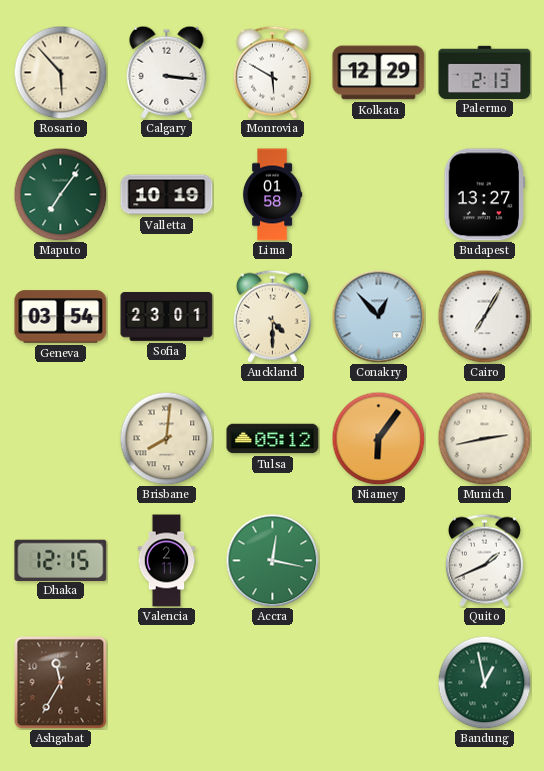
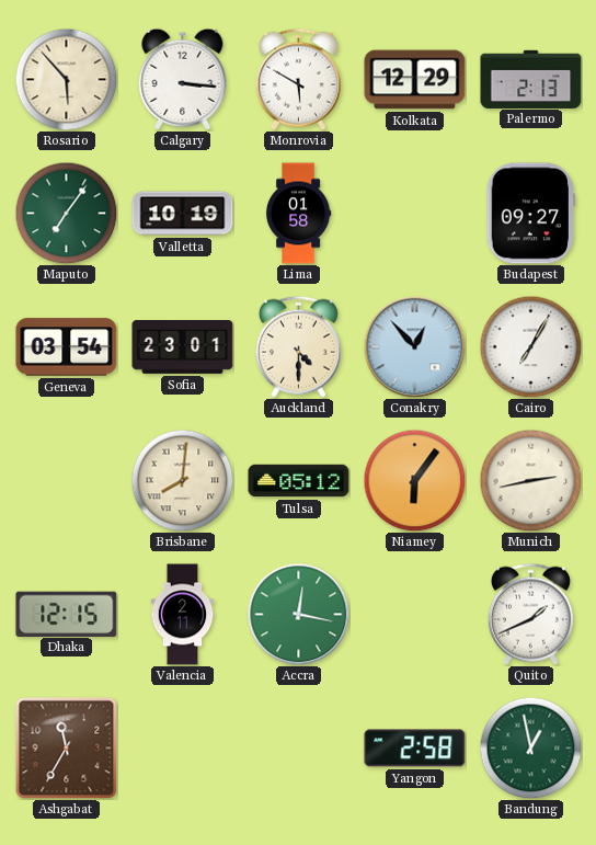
Budapest: 13:27 -> 09:27
Yangon: none -> 2:58
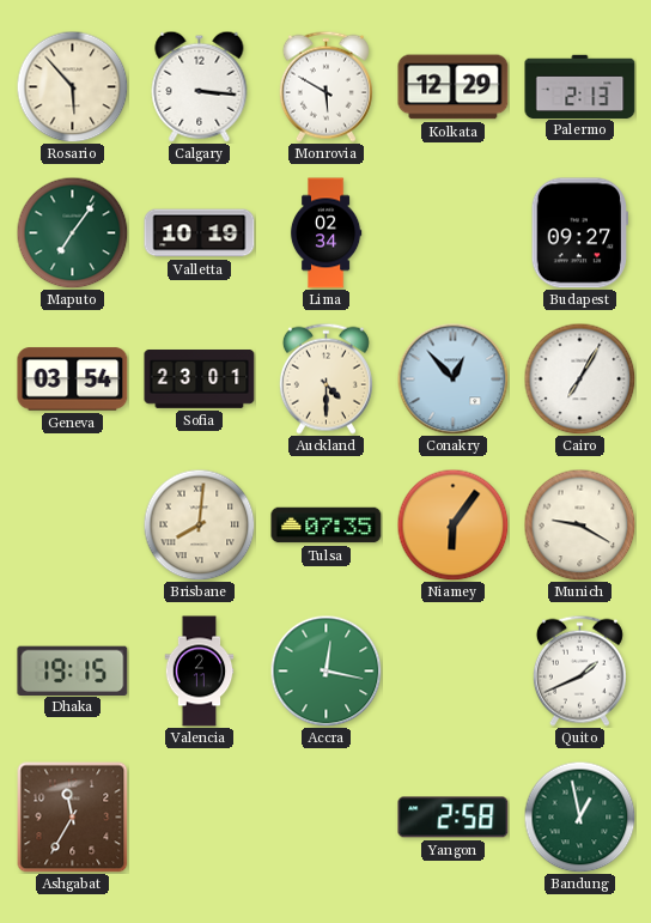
Lima: 01:58 -> 02:34
Tulsa: 05:12 -> 07:35
Munich: 2:43 -> 9:20
Dhaka: 12:15 -> 19:15
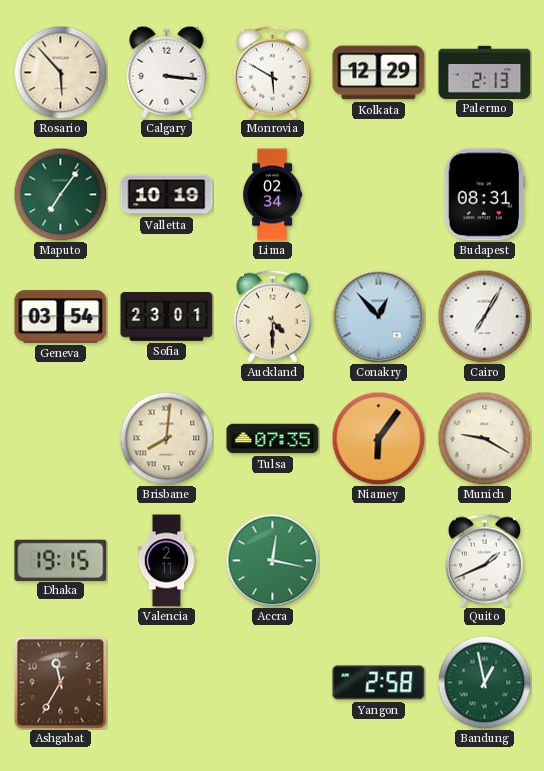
Budapest: 09:27 -> 08:31
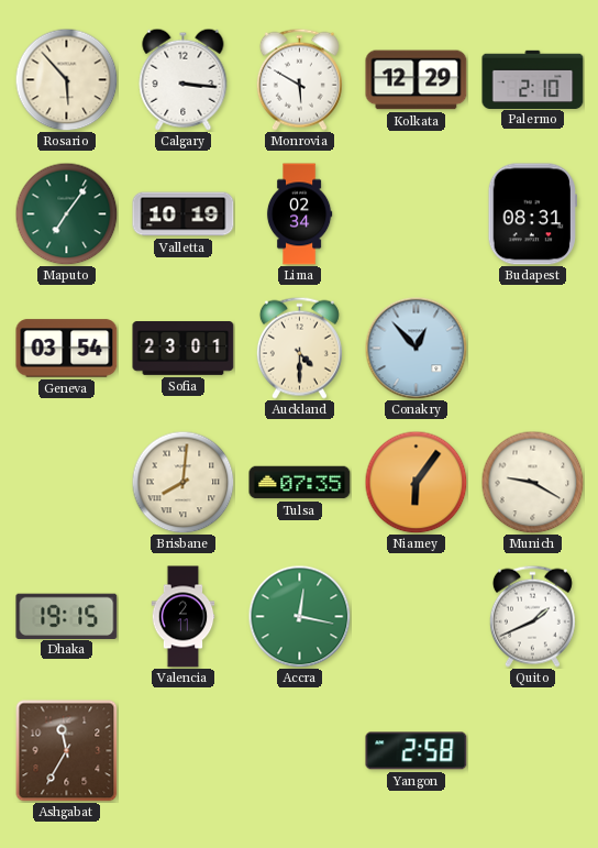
Palermo: 2:13 -> 2:10
Cairo: 7:05 -> none
Bandung: 12:58 -> none
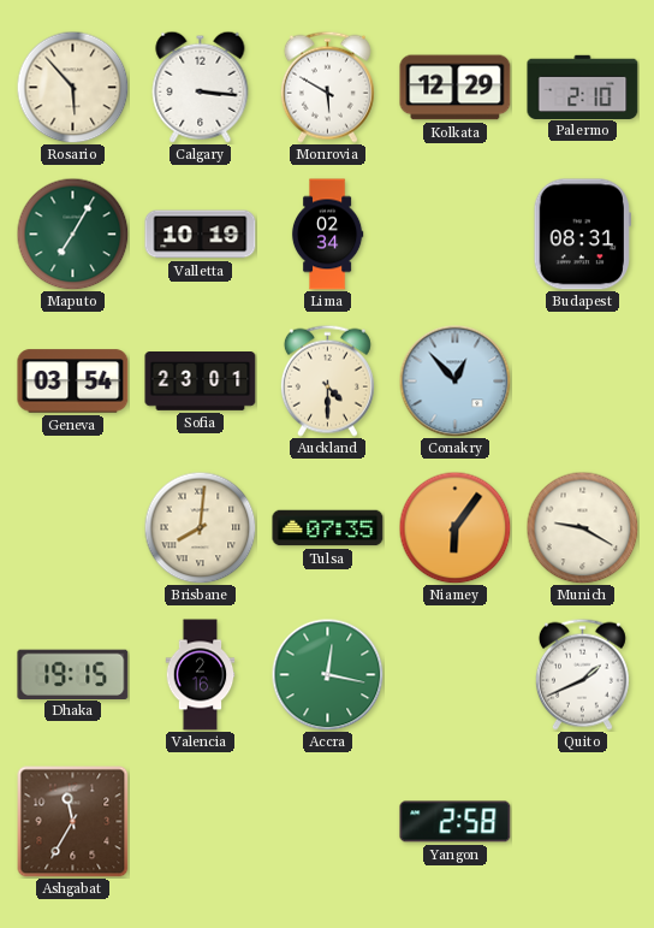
Maputo: 7:06 -> 7:05
Valencia: 2:11 -> 2:16
